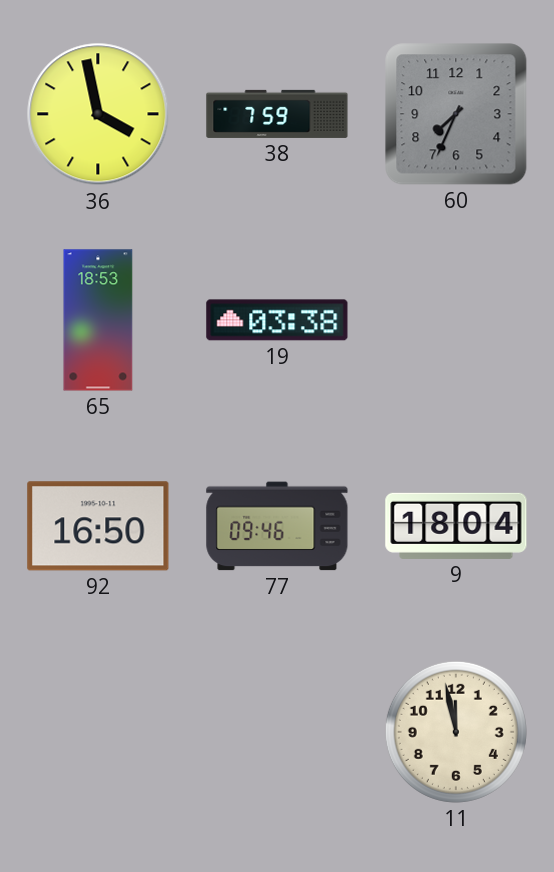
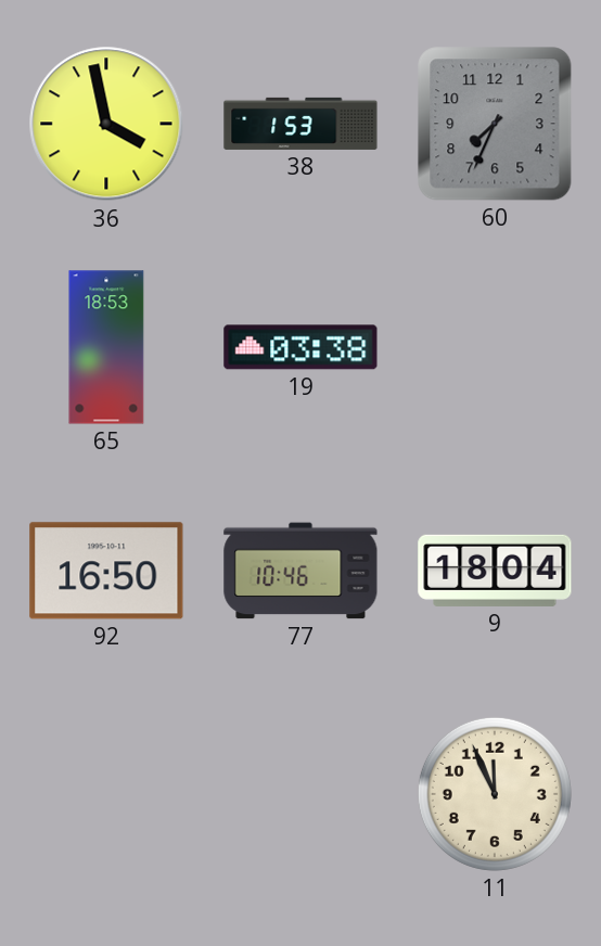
38: 7:59 -> 1:53
77: 09:46 -> 10:46
11: 11:58 -> 11:56
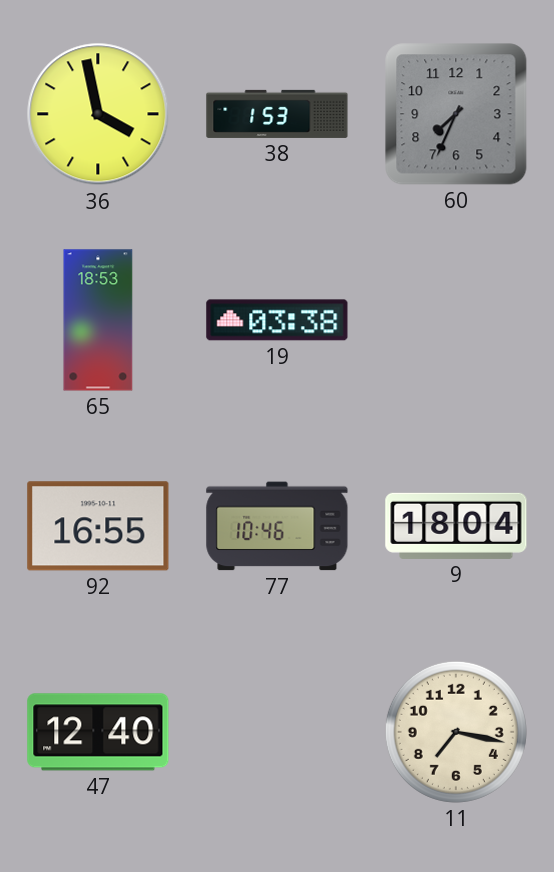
92: 16:50 -> 16:55
47: none -> 12:40
11: 11:56 -> 7:17
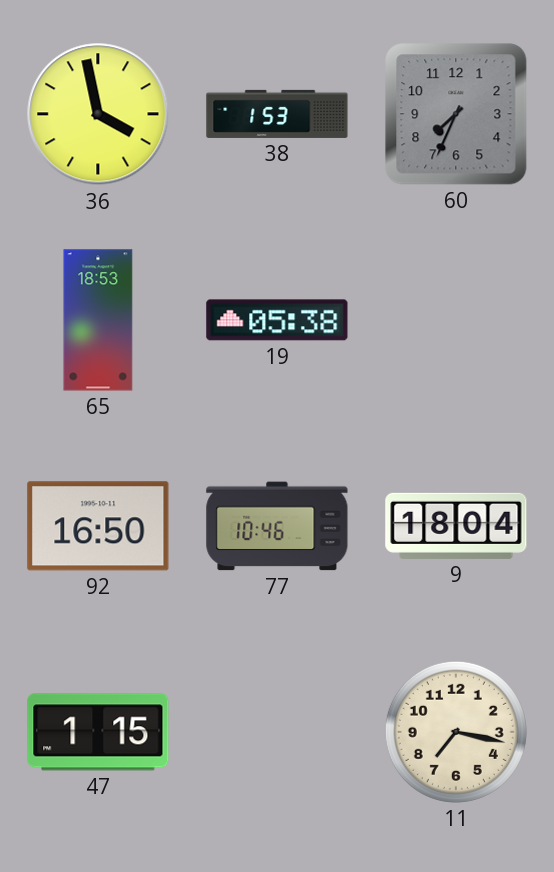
19: 03:38 -> 05:38
92: 16:55 -> 16:50
47: 12:40 -> 1:15
